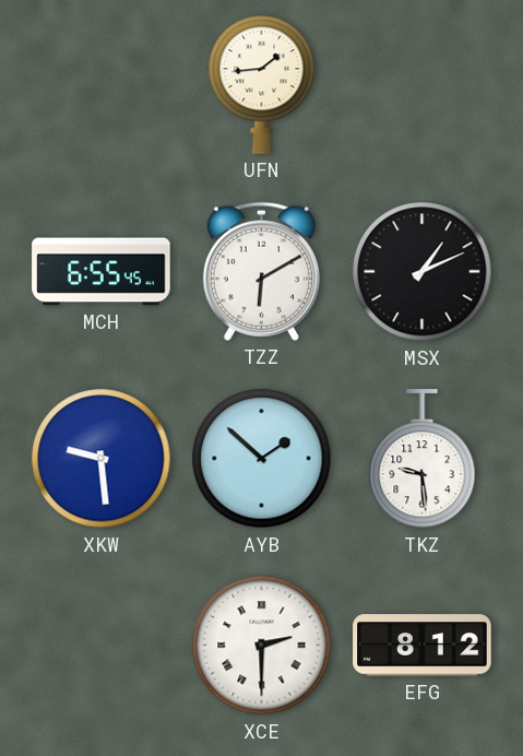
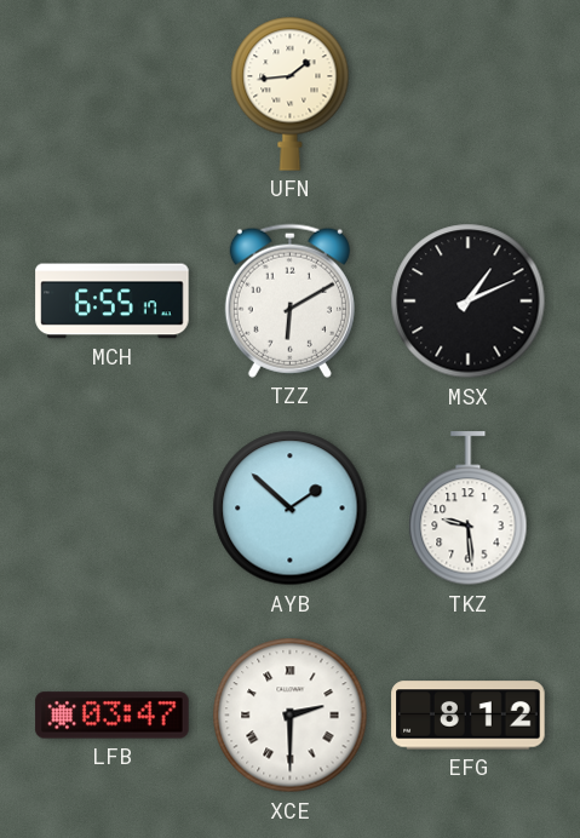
MCH: 6:55:45 -> 6:55:17
XKW: 9:29 -> none
LFB: none -> 03:47
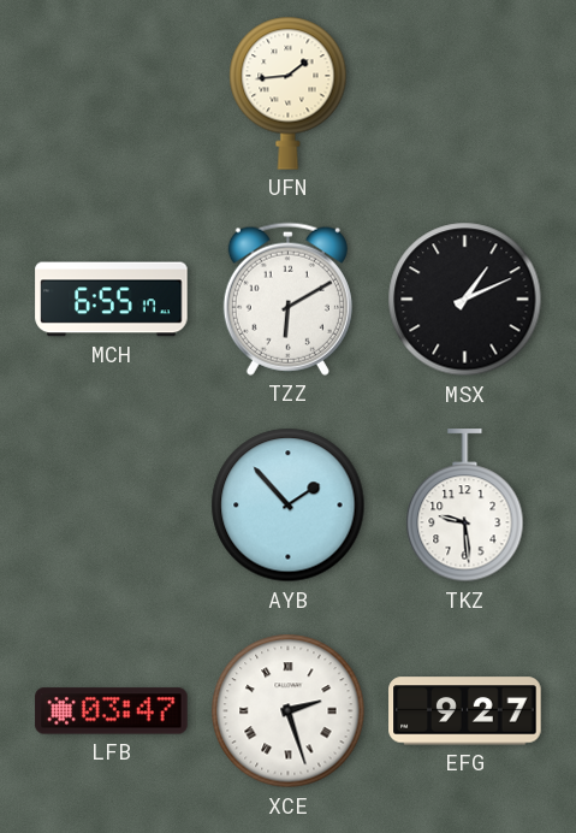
AYB: 1:52 -> 1:53
XCE: 2:30 -> 2:27
EFG: 8:12 -> 9:27
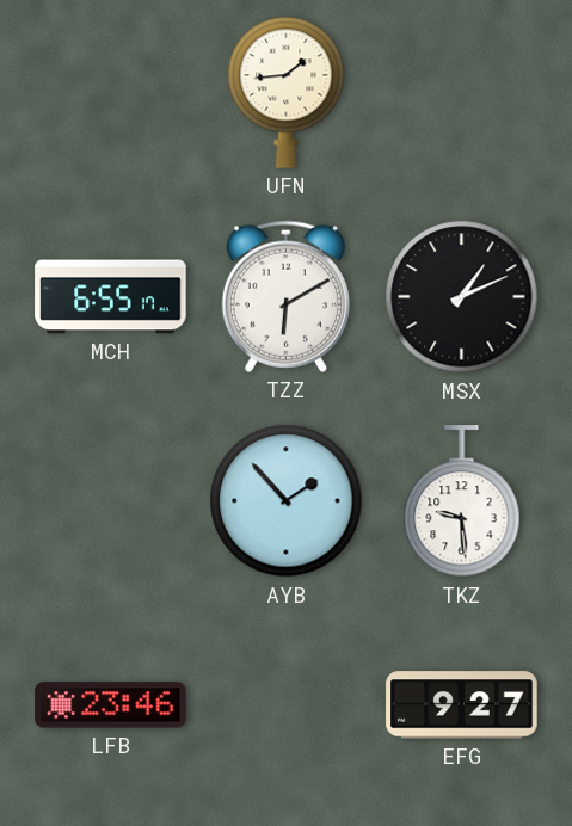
LFB: 03:47 -> 23:46
XCE: 2:27 -> none
